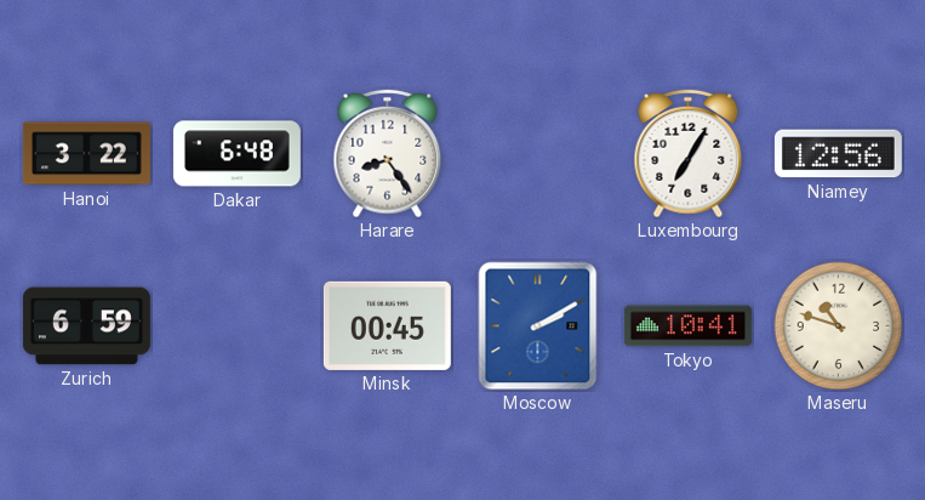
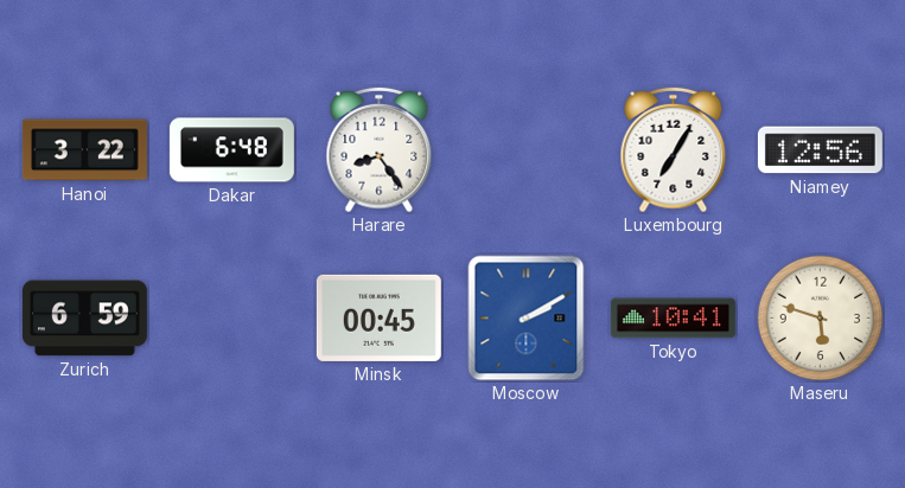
Maseru: 10:48 -> 5:48
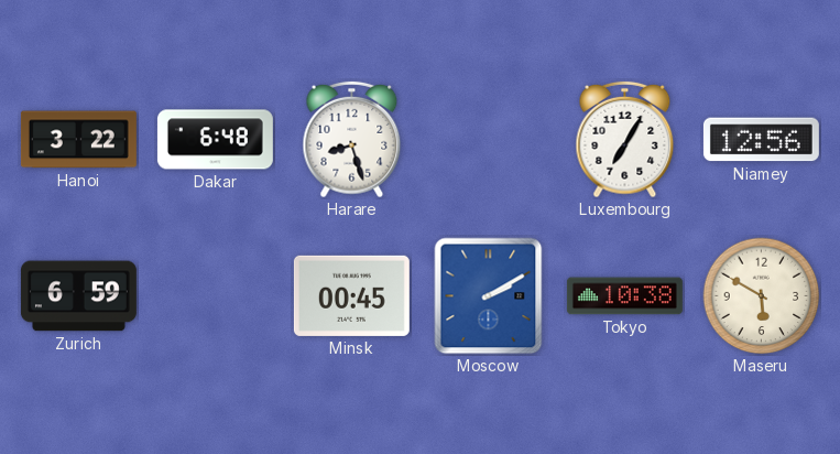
Harare: 8:24 -> 8:27
Tokyo: 10:41 -> 10:38
Maseru: 5:48 -> 5:50
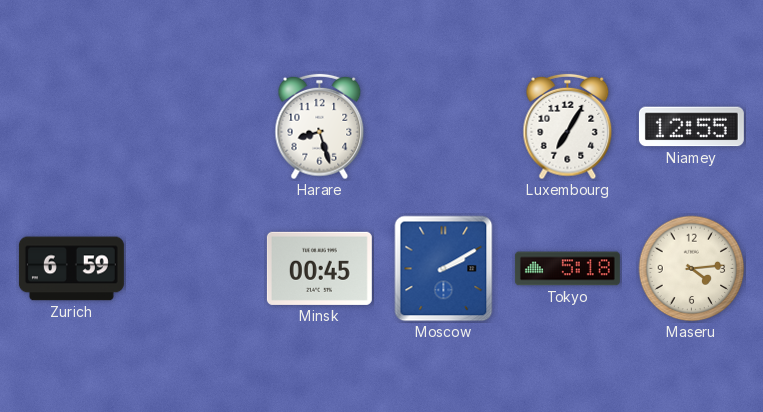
Hanoi: 3:22 -> none
Dakar: 6:48 -> none
Niamey: 12:56 -> 12:55
Tokyo: 10:38 -> 5:18
Maseru: 5:50 -> 4:14
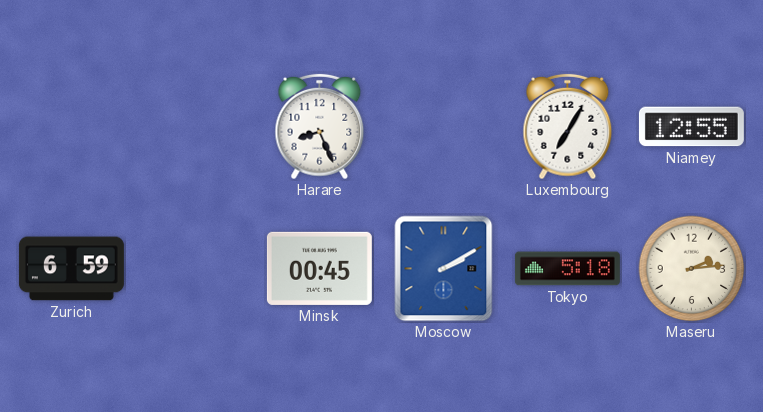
Harare: 8:27 -> 8:26
Maseru: 4:14 -> 2:14
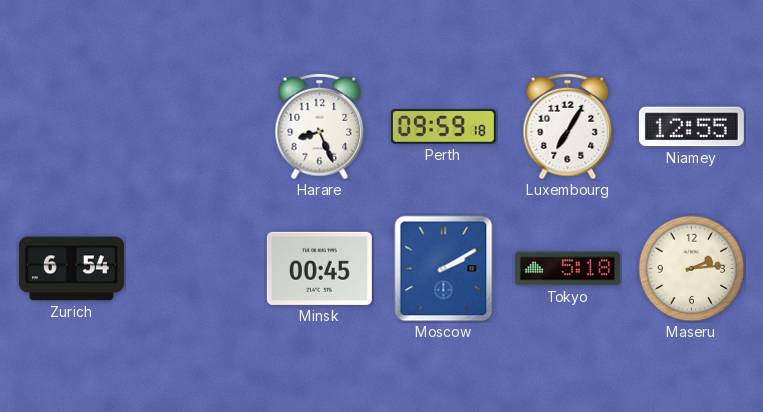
Perth: none -> 09:59
Zurich: 6:59 -> 6:54
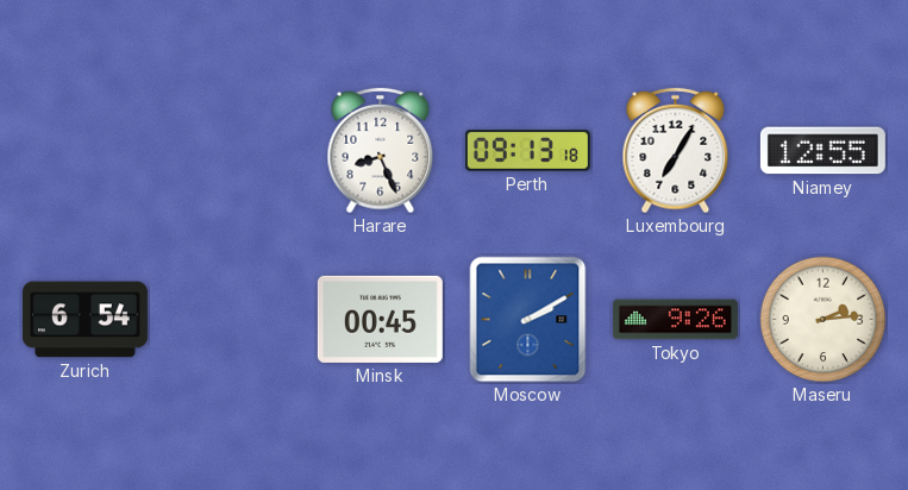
Perth: 09:59 -> 09:13
Tokyo: 5:18 -> 9:26
